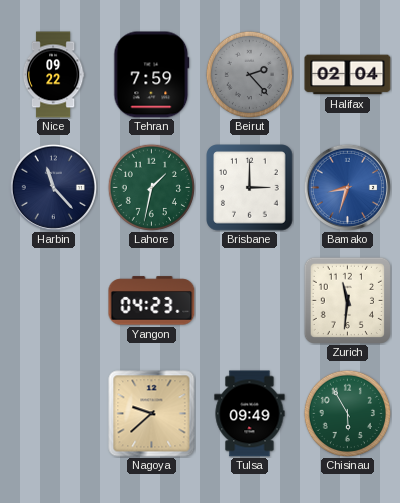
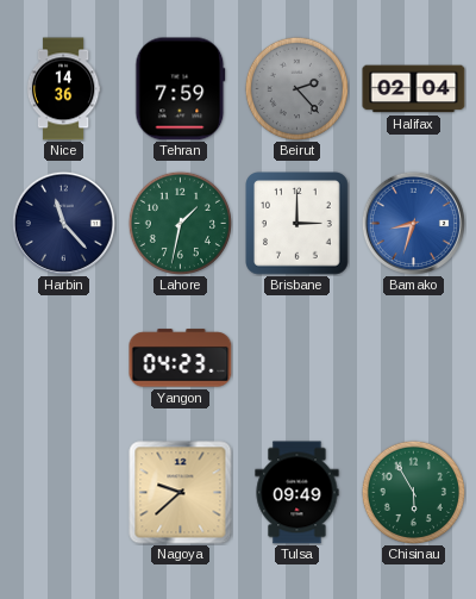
Nice: 09:22 -> 14:36
Zurich: 11:31 -> none
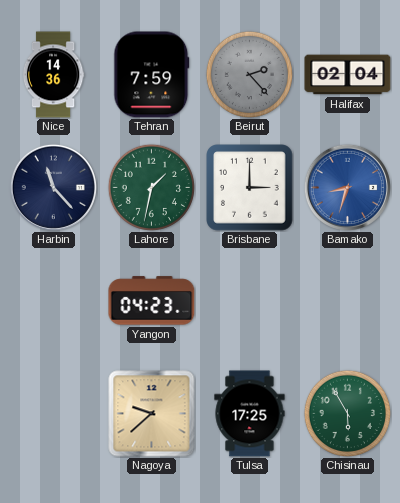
Tulsa: 09:49 -> 17:25
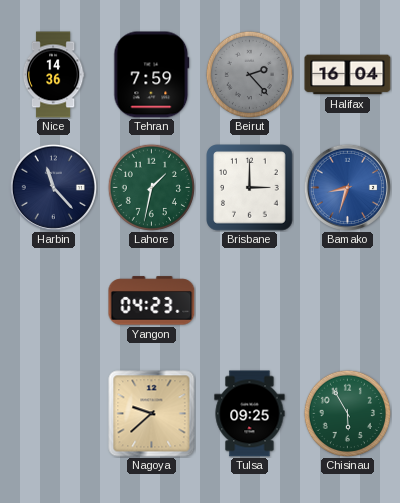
Halifax: 02:04 -> 16:04
Tulsa: 17:25 -> 09:25
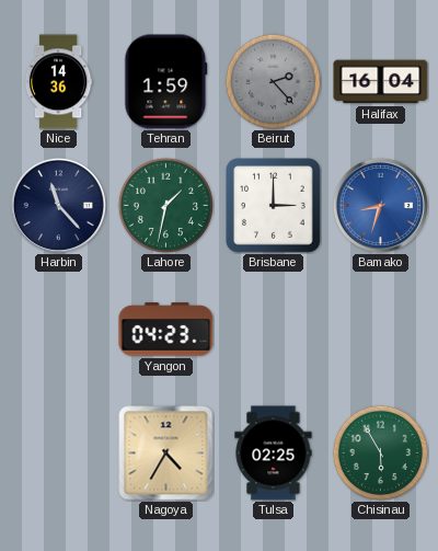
Tehran: 7:59 -> 1:59
Nagoya: 9:38 -> 4:35
Tulsa: 09:25 -> 02:25
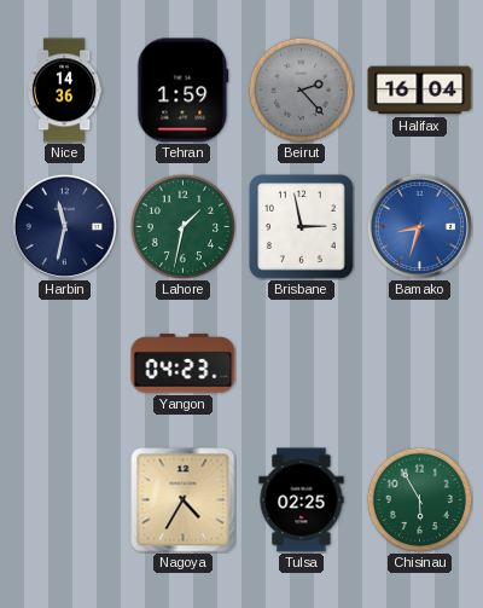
Harbin: 11:23 -> 11:32
Brisbane: 3:00 -> 2:58
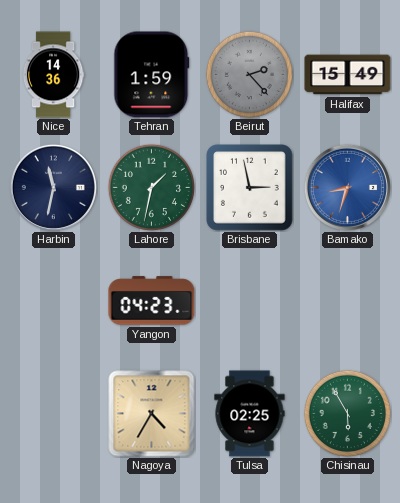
Halifax: 16:04 -> 15:49
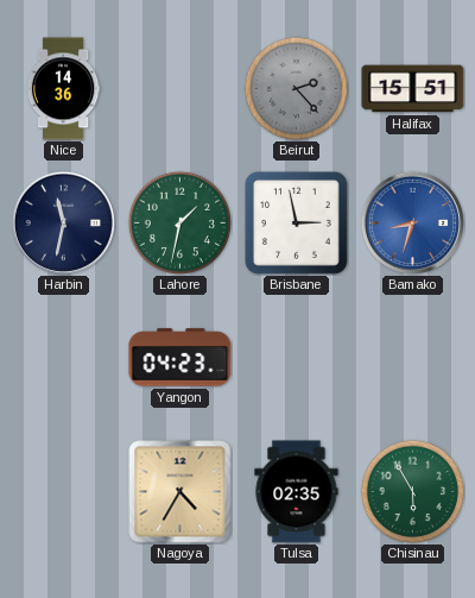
Tehran: 1:59 -> none
Halifax: 15:49 -> 15:51
Tulsa: 02:25 -> 02:35
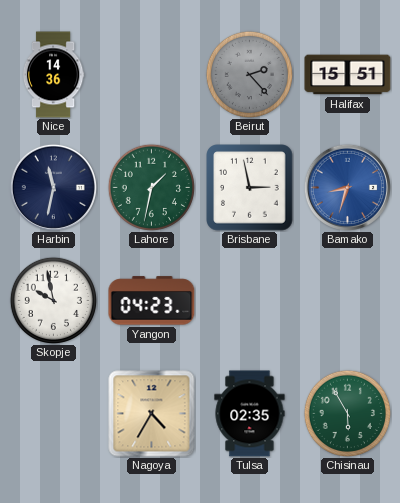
Skopje: none -> 9:58
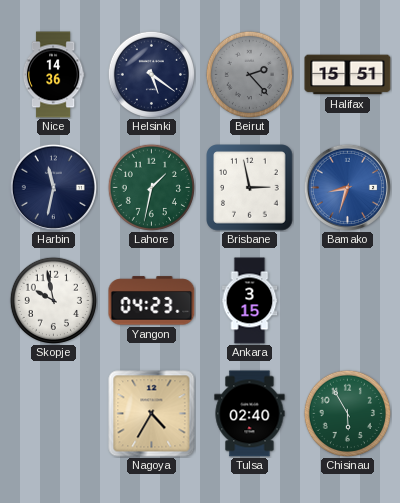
Helsinki: none -> 5:21
Ankara: none -> 3:15
Tulsa: 02:35 -> 02:40
